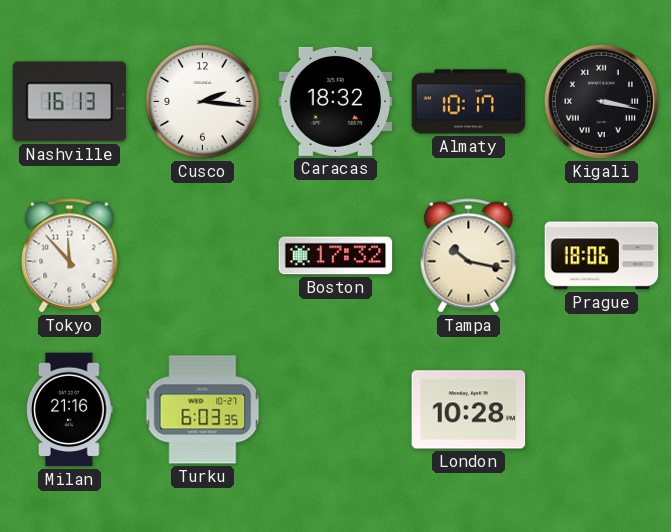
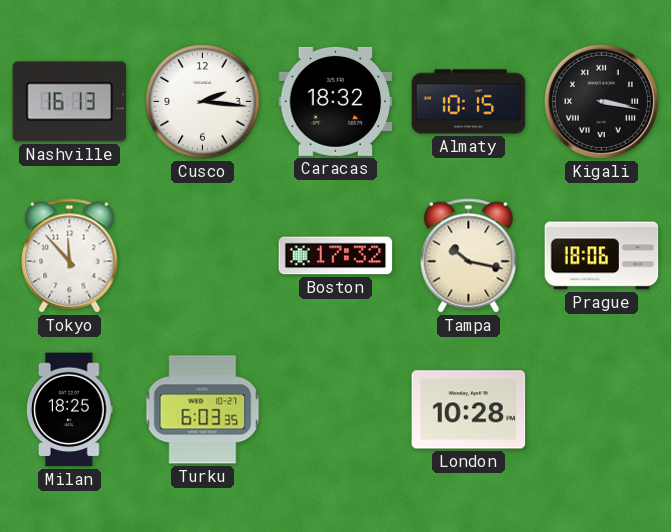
Almaty: 10:17 -> 10:15
Milan: 21:16 -> 18:25
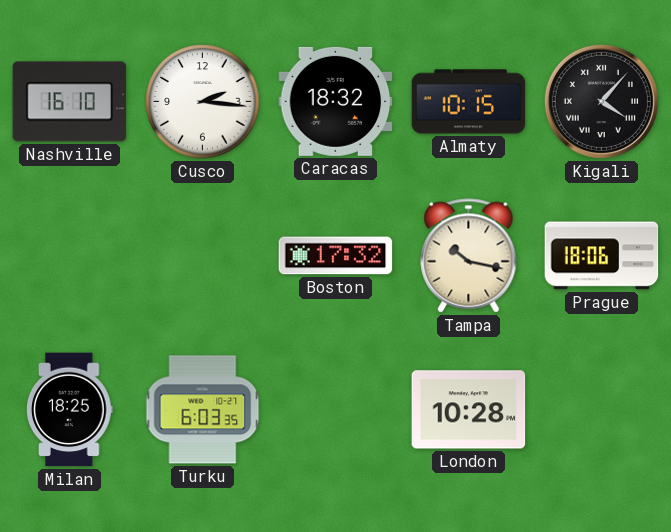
Nashville: 16:13 -> 16:10
Kigali: 3:17 -> 4:07
Tokyo: 11:53 -> none
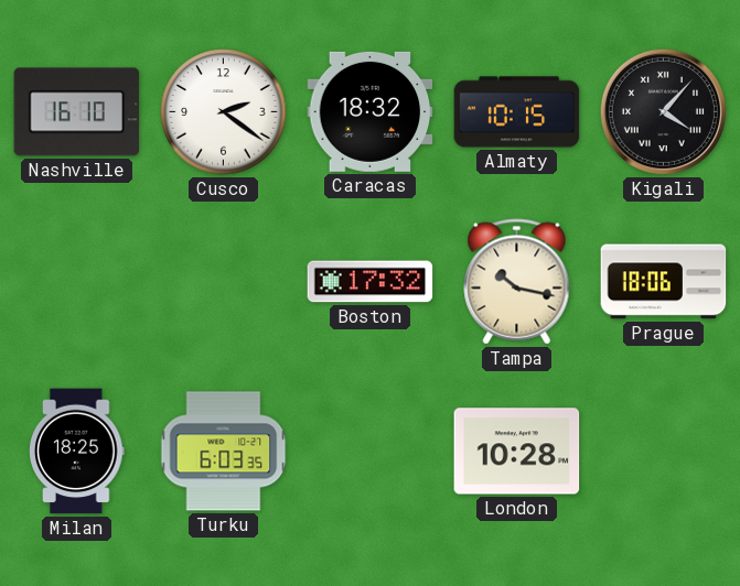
Cusco: 2:16 -> 2:21
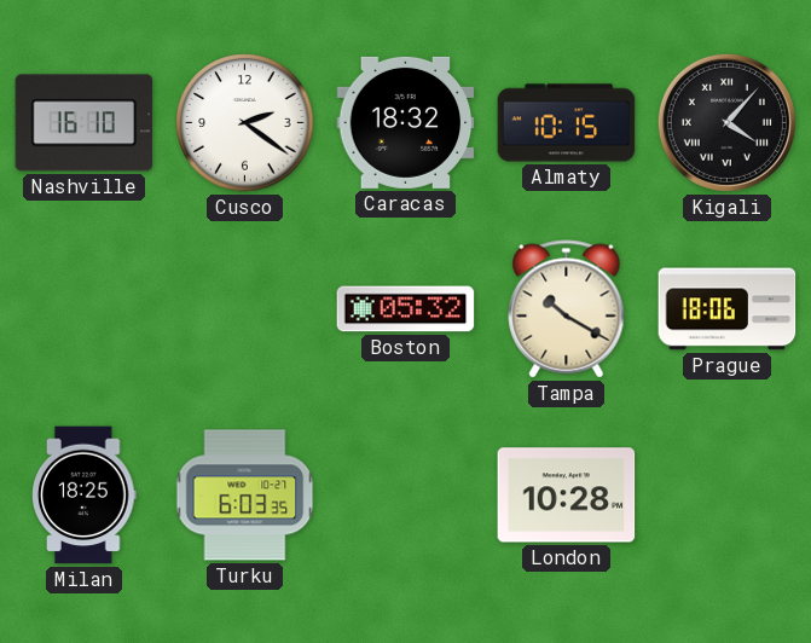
Boston: 17:32 -> 05:32
Tampa: 10:17 -> 10:20
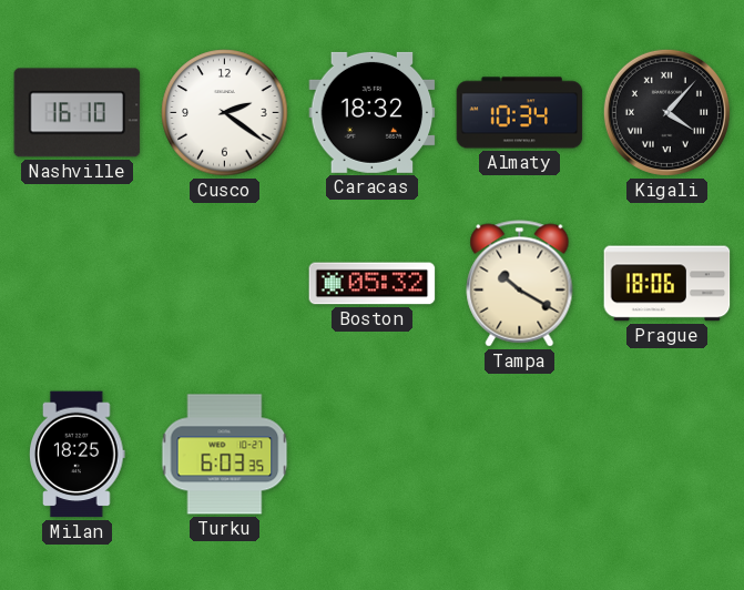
Almaty: 10:15 -> 10:34
London: 10:28 -> none
